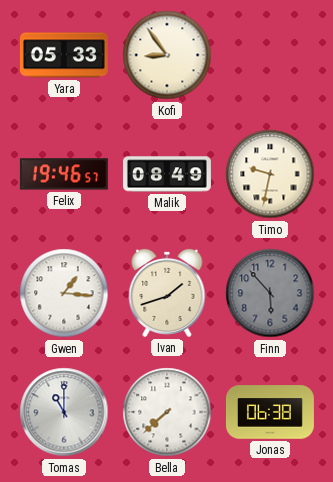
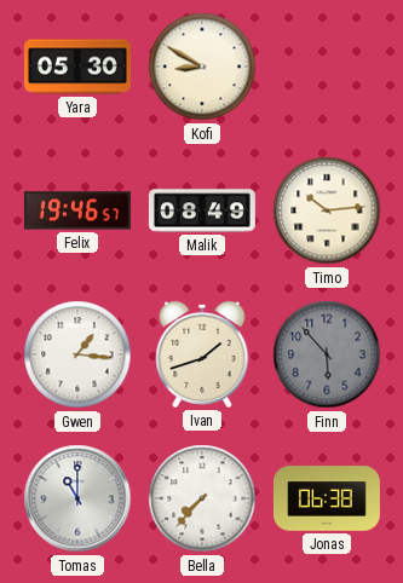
Yara: 05:33 -> 05:30
Kofi: 8:54 -> 8:50
Timo: 9:32 -> 10:14
Bella: 7:38 -> 7:37
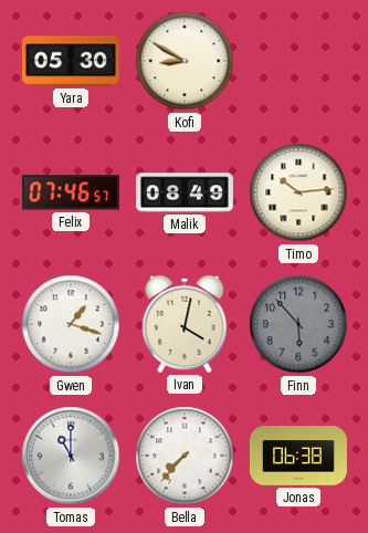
Felix: 19:46 -> 07:46
Gwen: 1:16 -> 1:18
Ivan: 1:42 -> 4:02
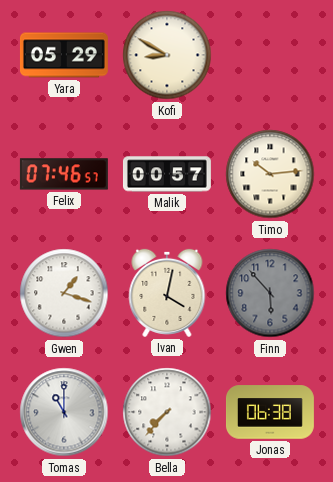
Yara: 05:30 -> 05:29
Malik: 08:49 -> 00:57
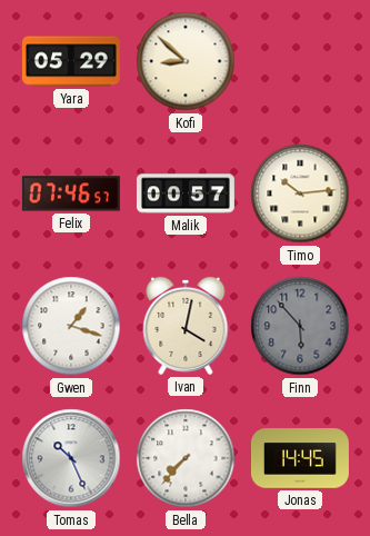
Kofi: 8:50 -> 8:52
Tomas: 11:00 -> 10:26
Jonas: 06:38 -> 14:45
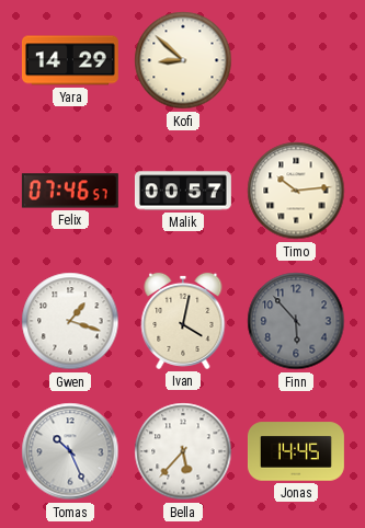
Yara: 05:29 -> 14:29
Bella: 7:37 -> 5:37
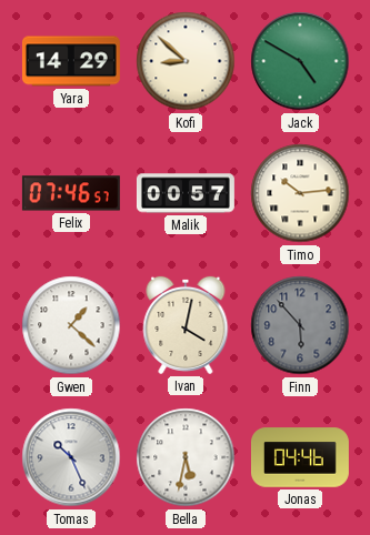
Jack: none -> 4:50
Gwen: 1:18 -> 1:22
Bella: 5:37 -> 5:32
Jonas: 14:45 -> 04:46
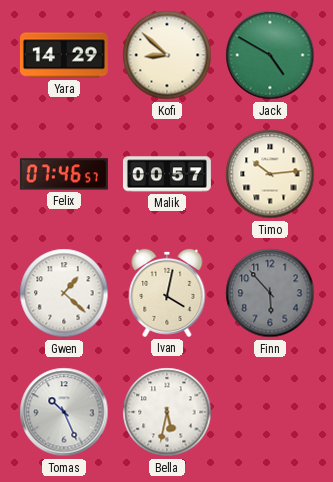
Jonas: 04:46 -> none
